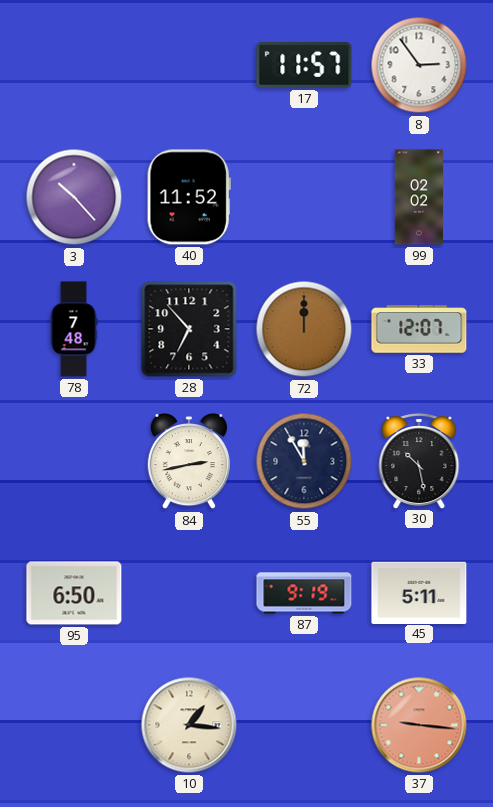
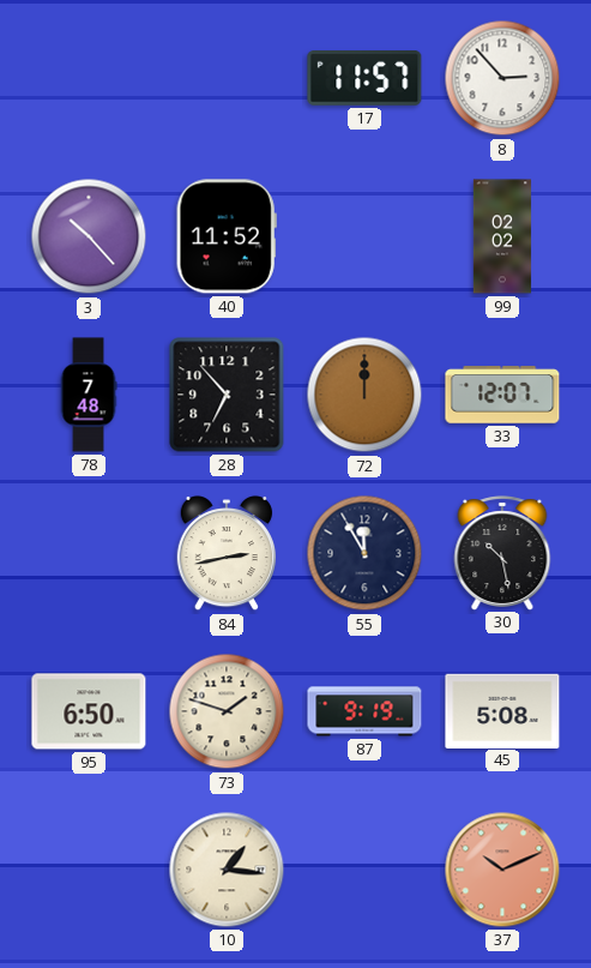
8: 2:54 -> 2:53
73: none -> 1:48
45: 5:11 -> 5:08
37: 9:16 -> 10:11
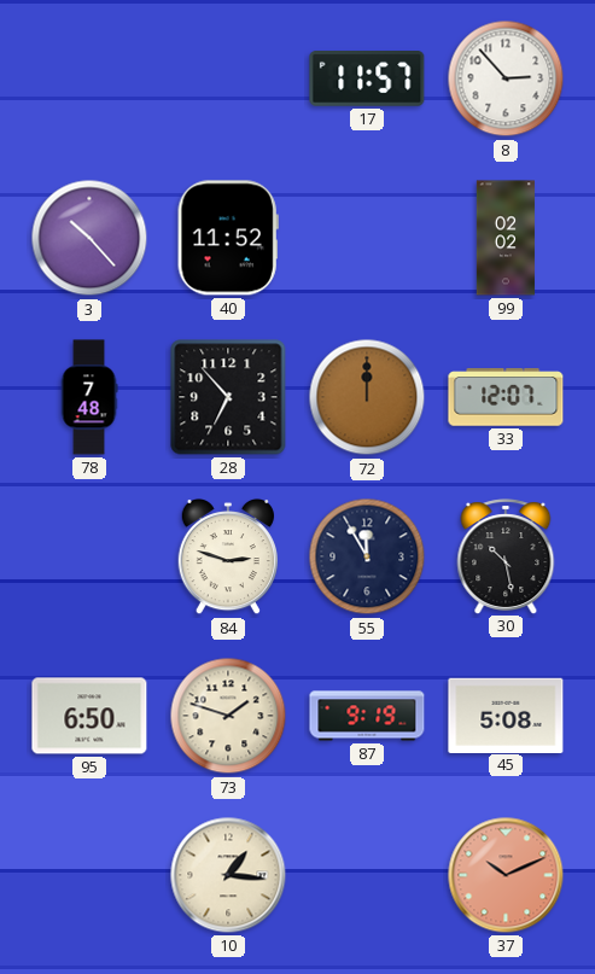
84: 2:43 -> 2:48
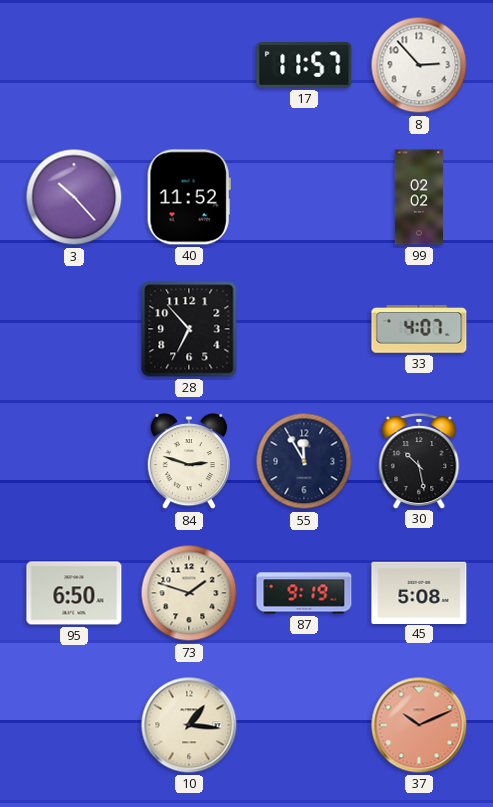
78: 7:48 -> none
72: 12:00 -> none
33: 12:07 -> 4:07
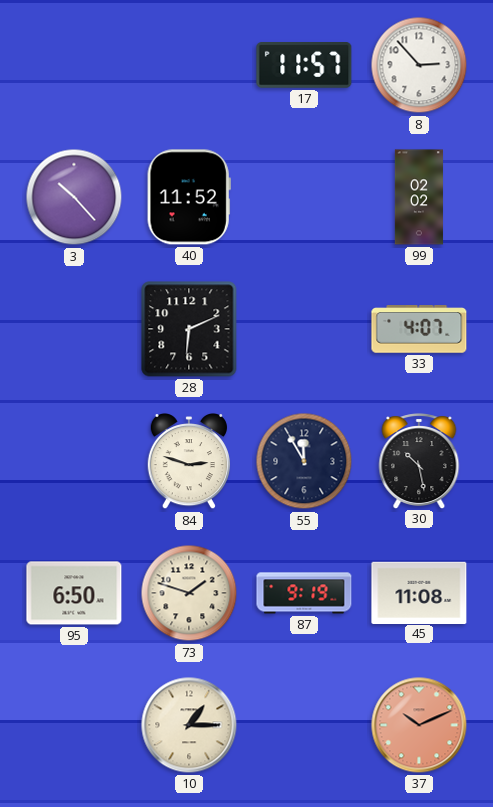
28: 6:53 -> 6:11
45: 5:08 -> 11:08
10: 1:16 -> 1:15
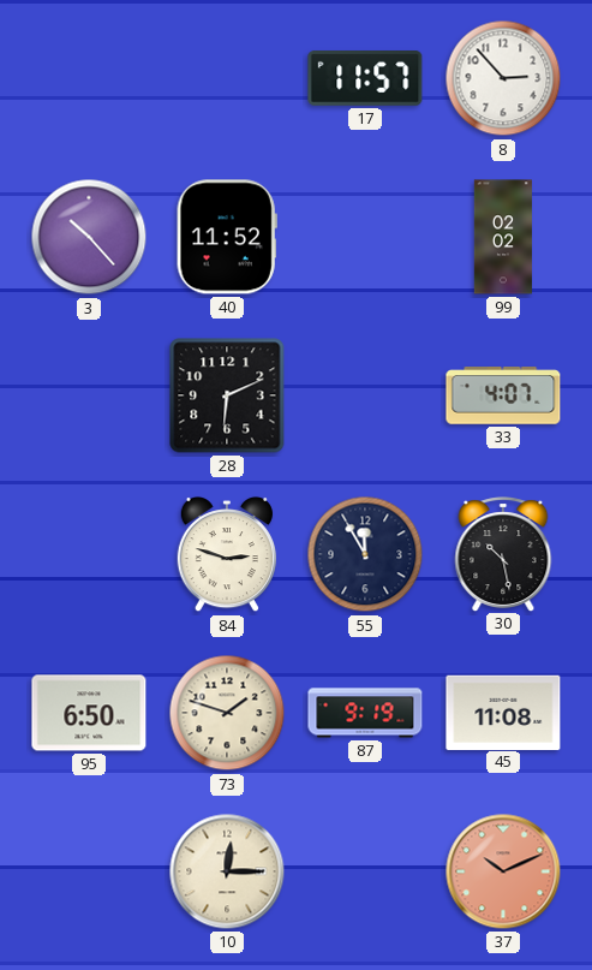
10: 1:15 -> 12:15
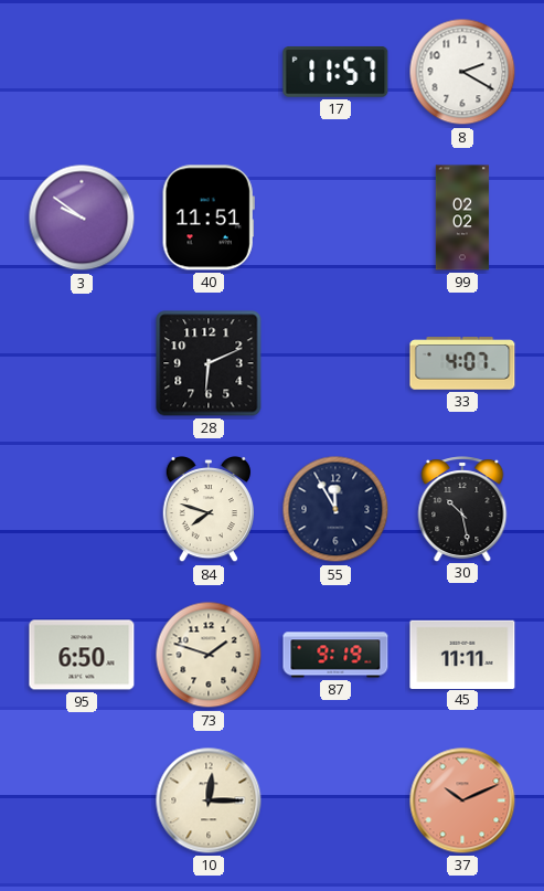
8: 2:53 -> 2:20
3: 10:23 -> 9:51
40: 11:52 -> 11:51
84: 2:48 -> 7:48
45: 11:08 -> 11:11
